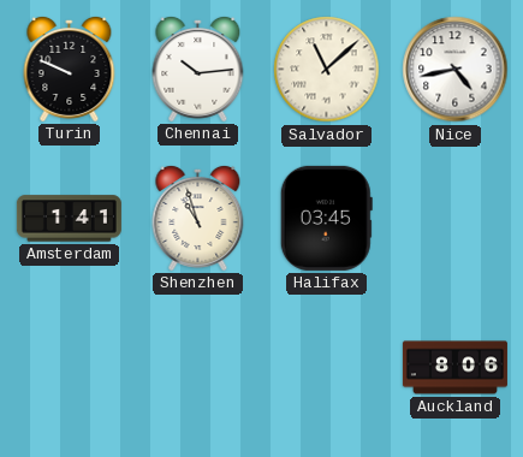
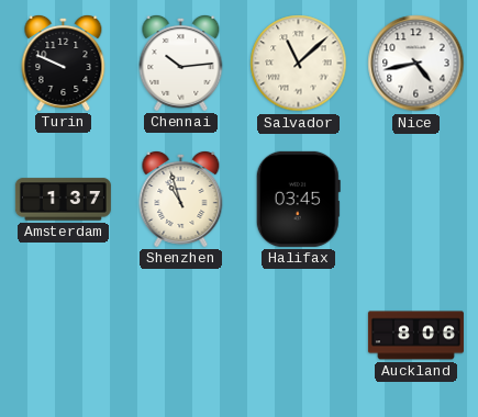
Amsterdam: 1:41 -> 1:37
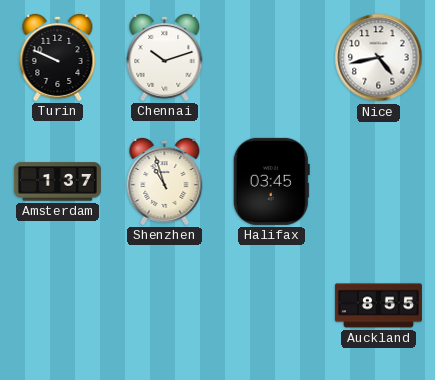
Chennai: 10:14 -> 10:12
Salvador: 11:08 -> none
Auckland: 8:06 -> 8:55
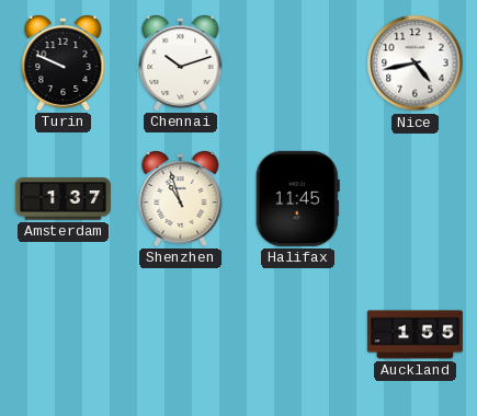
Halifax: 03:45 -> 11:45
Auckland: 8:55 -> 1:55
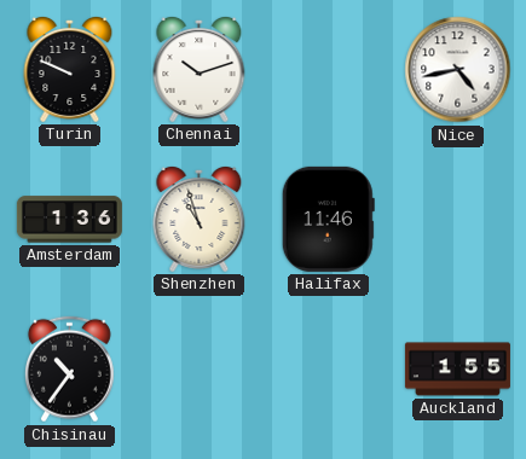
Amsterdam: 1:37 -> 1:36
Halifax: 11:45 -> 11:46
Chisinau: none -> 10:36
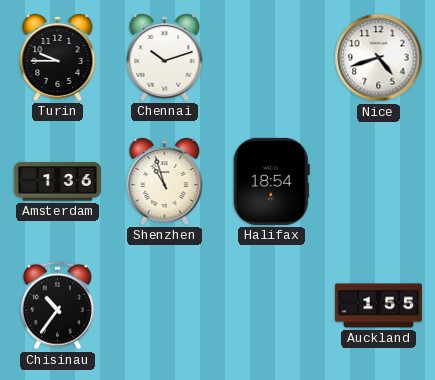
Turin: 9:49 -> 9:45
Nice: 4:43 -> 4:42
Halifax: 11:46 -> 18:54
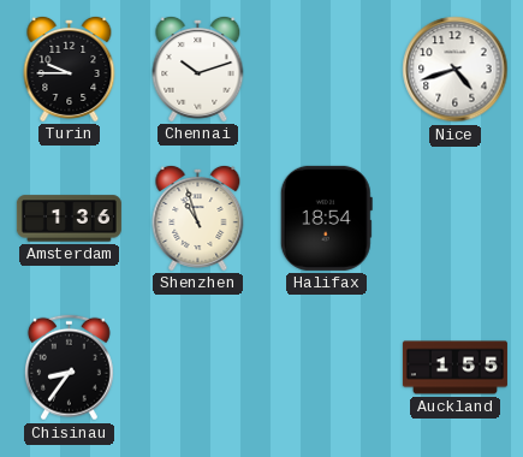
Chisinau: 10:36 -> 8:36
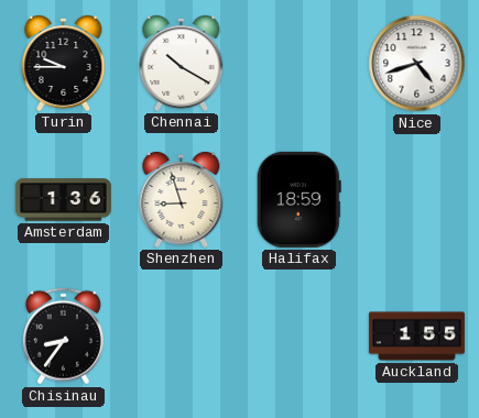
Chennai: 10:12 -> 10:20
Shenzhen: 10:57 -> 8:57
Halifax: 18:54 -> 18:59
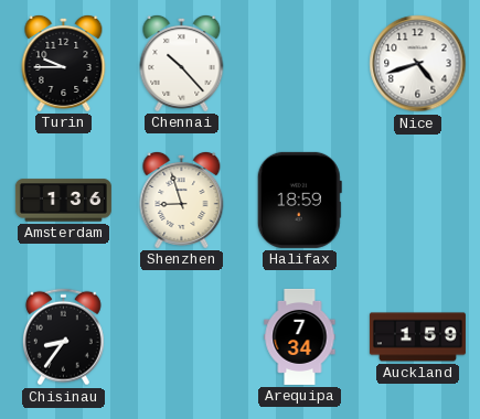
Chennai: 10:20 -> 10:23
Arequipa: none -> 7:34
Auckland: 1:55 -> 1:59
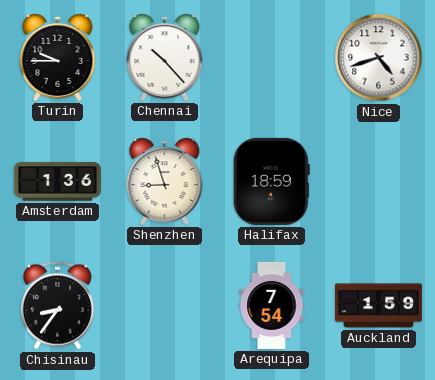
Arequipa: 7:34 -> 7:54
